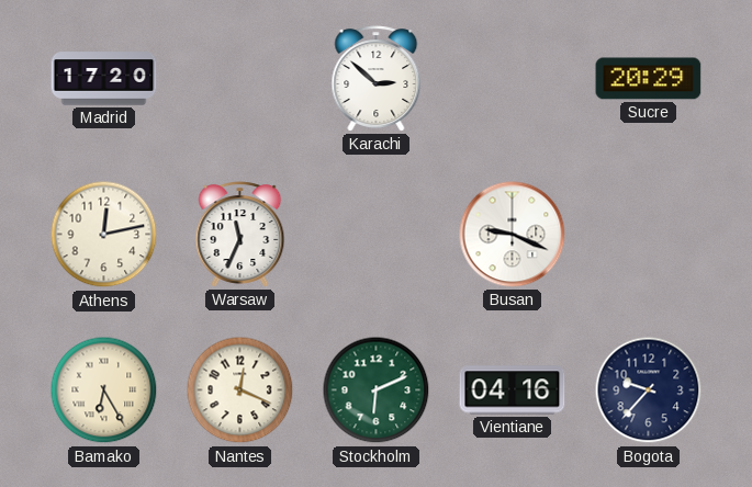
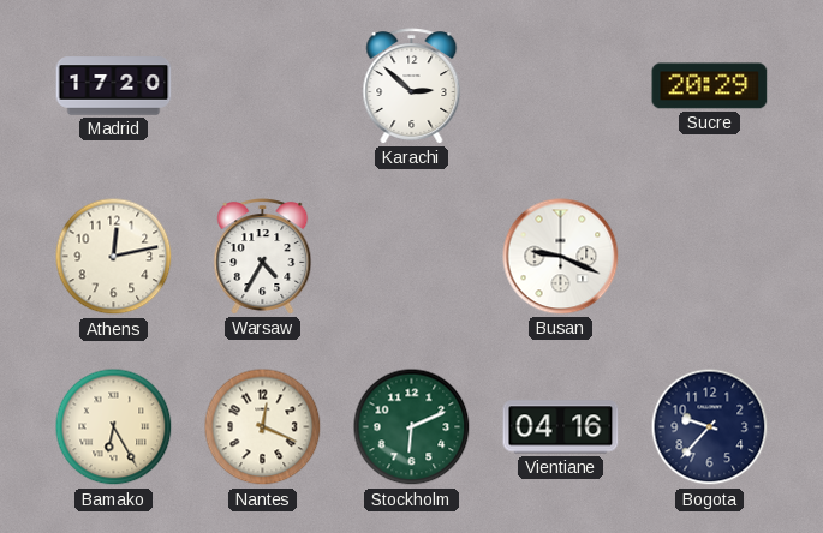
Warsaw: 11:34 -> 4:35
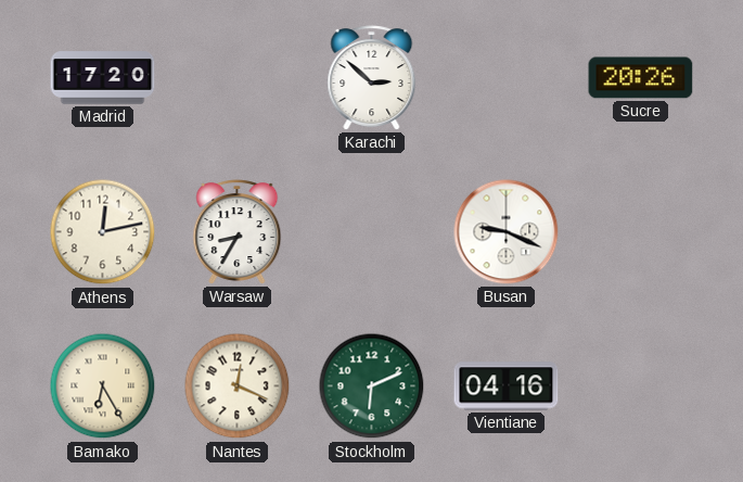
Sucre: 20:29 -> 20:26
Warsaw: 4:35 -> 8:35
Bogota: 9:37 -> none
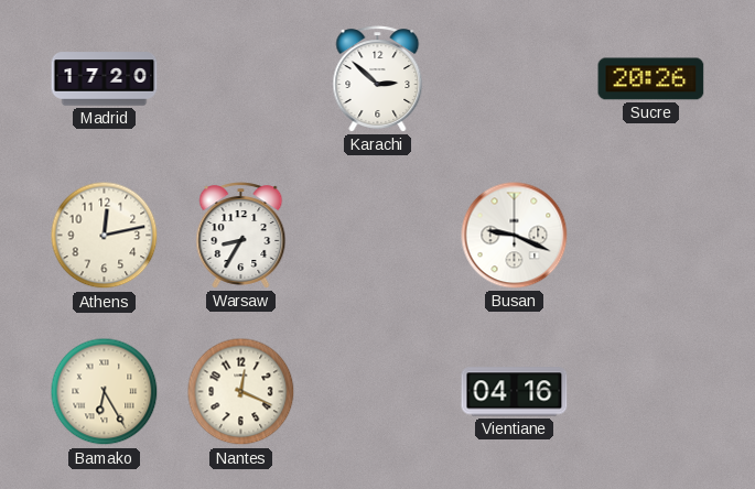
Stockholm: 6:11 -> none
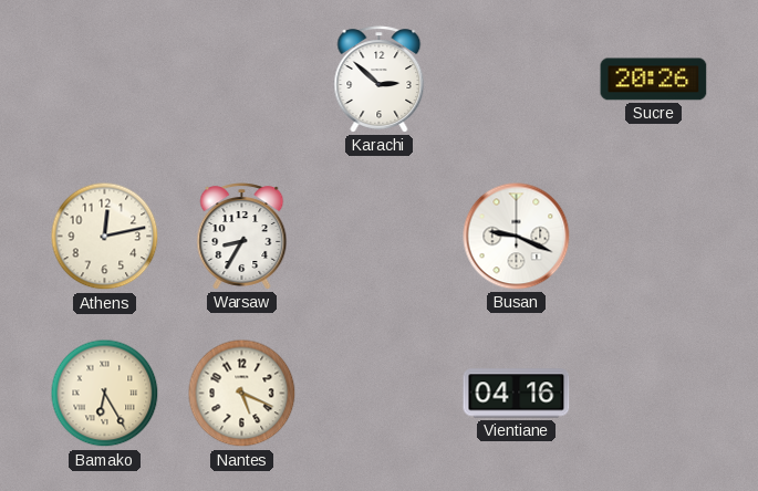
Madrid: 17:20 -> none
Nantes: 12:19 -> 5:19
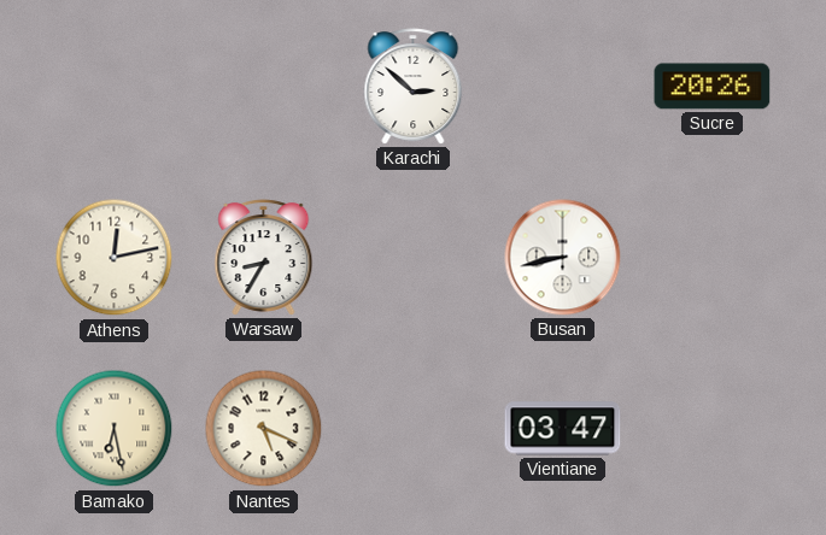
Busan: 9:19 -> 8:43
Bamako: 6:25 -> 6:28
Vientiane: 04:16 -> 03:47
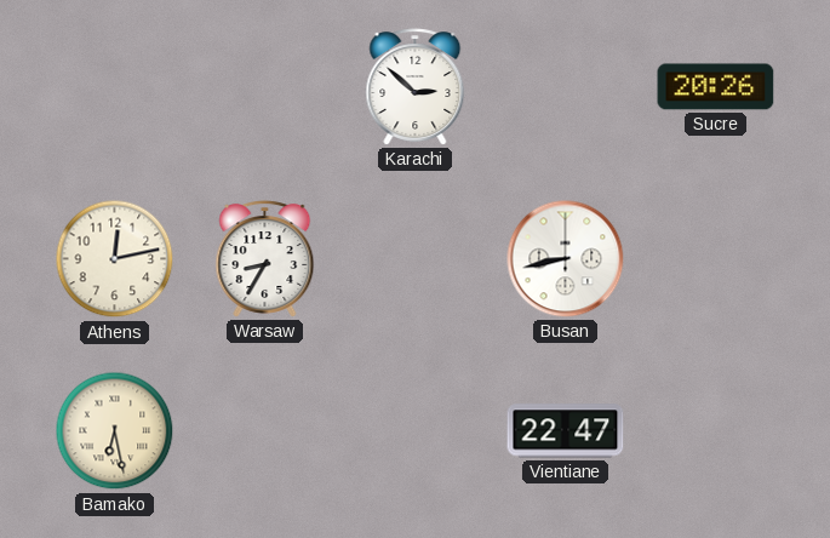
Nantes: 5:19 -> none
Vientiane: 03:47 -> 22:47
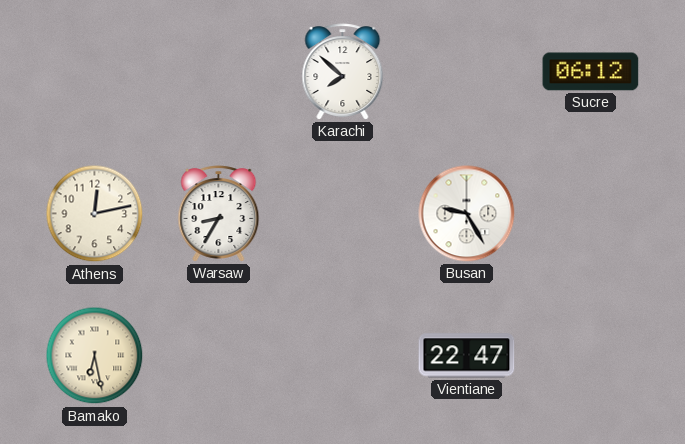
Karachi: 2:52 -> 7:52
Sucre: 20:26 -> 06:12
Busan: 8:43 -> 9:25
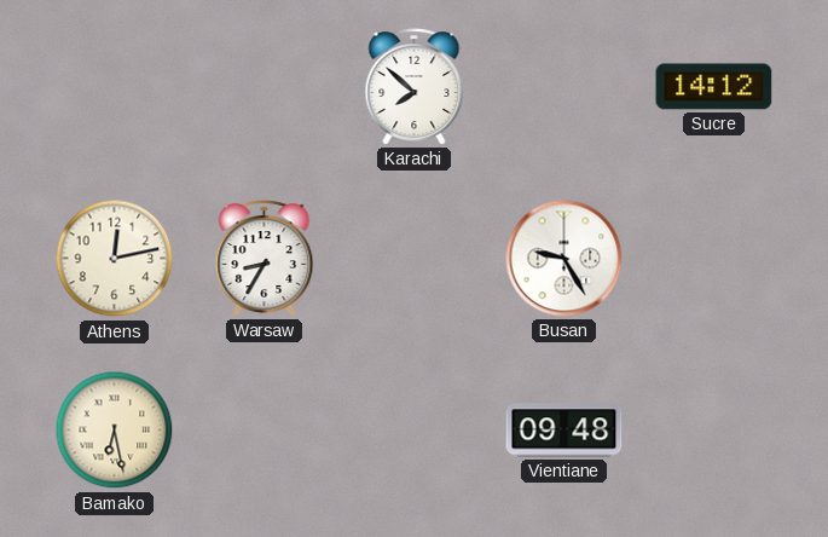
Sucre: 06:12 -> 14:12
Vientiane: 22:47 -> 09:48
